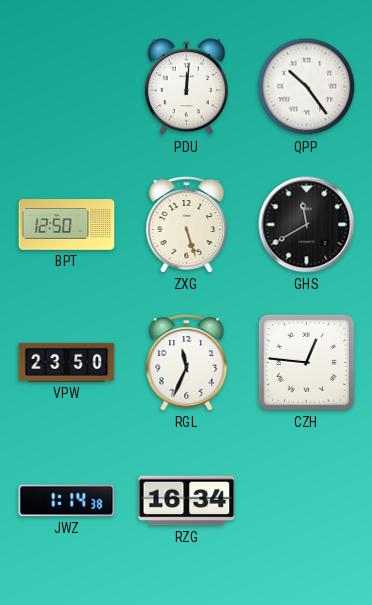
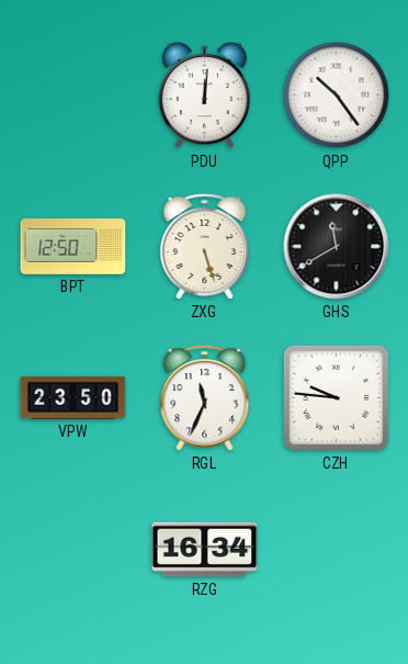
CZH: 12:46 -> 9:46
JWZ: 1:14 -> none
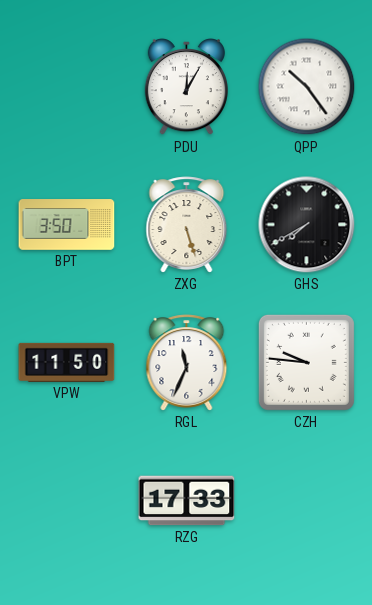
PDU: 12:01 -> 12:05
BPT: 12:50 -> 3:50
GHS: 11:40 -> 7:40
VPW: 23:50 -> 11:50
RZG: 16:34 -> 17:33
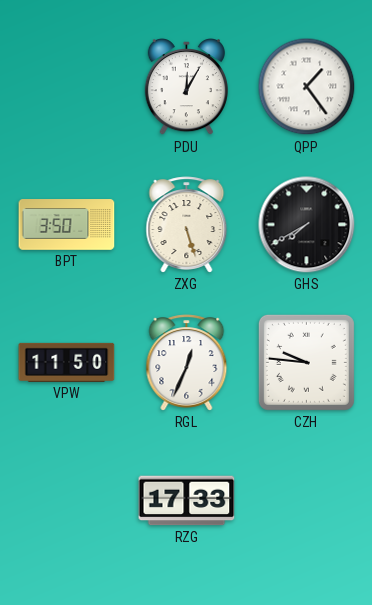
QPP: 10:24 -> 1:24
RGL: 11:34 -> 12:34
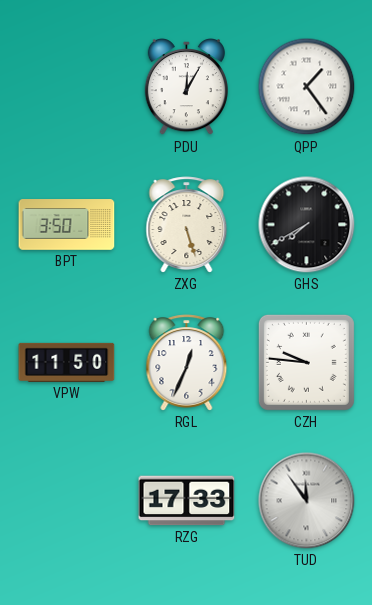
TUD: none -> 11:54
